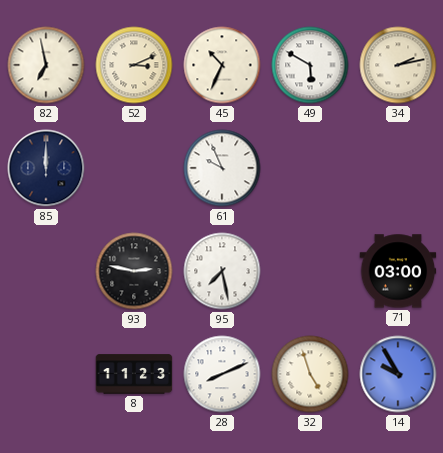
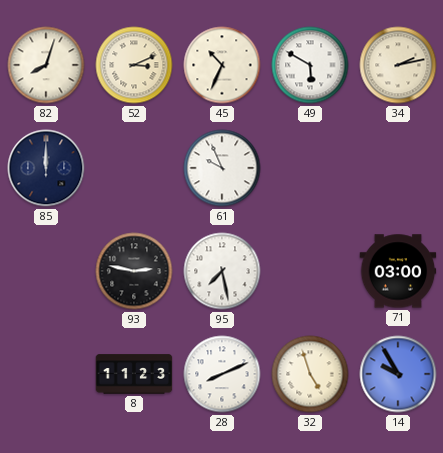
82: 6:58 -> 8:03
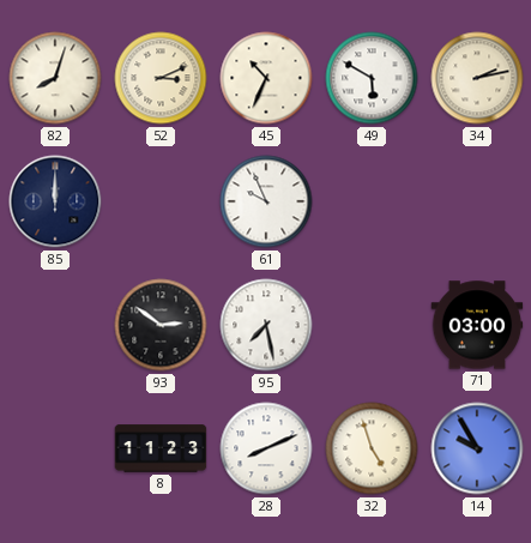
93: 2:47 -> 2:51
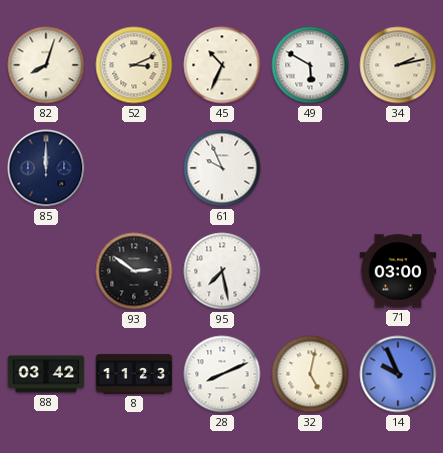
88: none -> 03:42
32: 4:57 -> 5:02
14: 9:55 -> 9:56
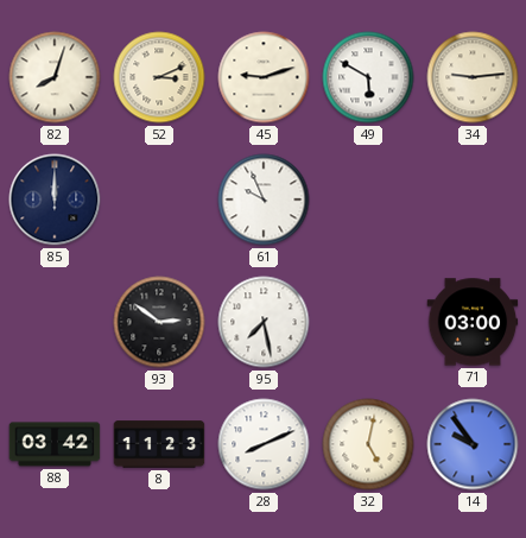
45: 10:34 -> 9:12
34: 2:13 -> 9:14
14: 9:56 -> 9:54
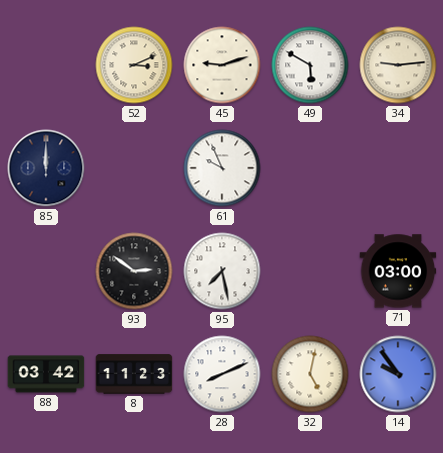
82: 8:03 -> none
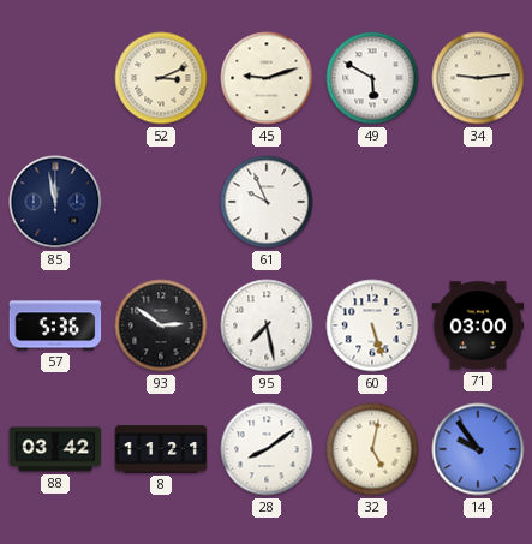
85: 12:00 -> 11:58
57: none -> 5:36
60: none -> 5:27
8: 11:23 -> 11:21
28: 8:11 -> 8:09
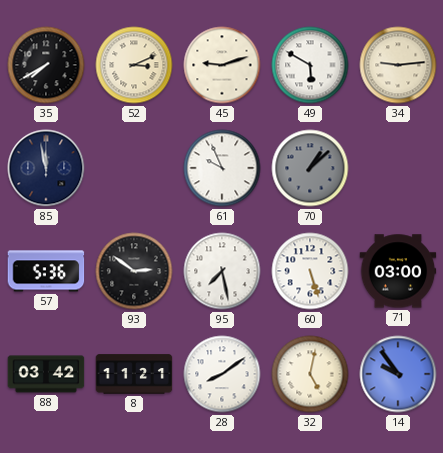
35: none -> 7:40
70: none -> 1:08
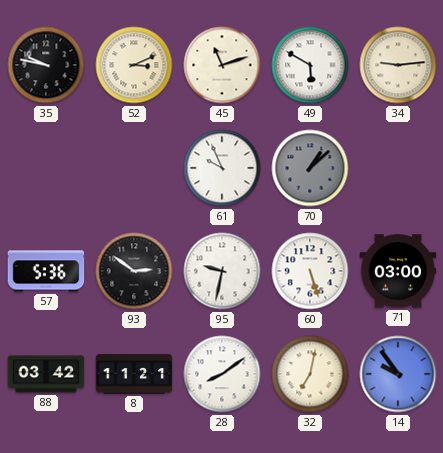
35: 7:40 -> 9:47
45: 9:12 -> 11:12
85: 11:58 -> none
95: 7:28 -> 9:32
32: 5:02 -> 7:02
